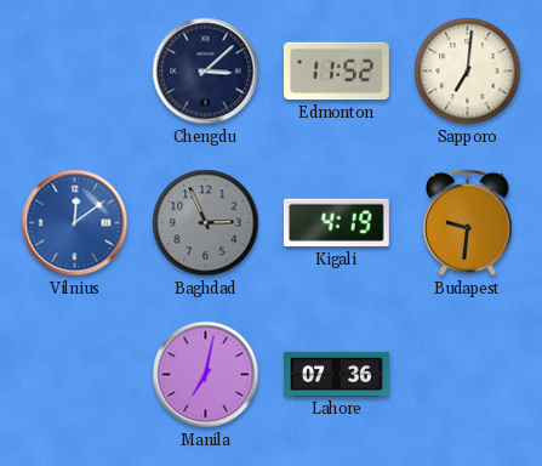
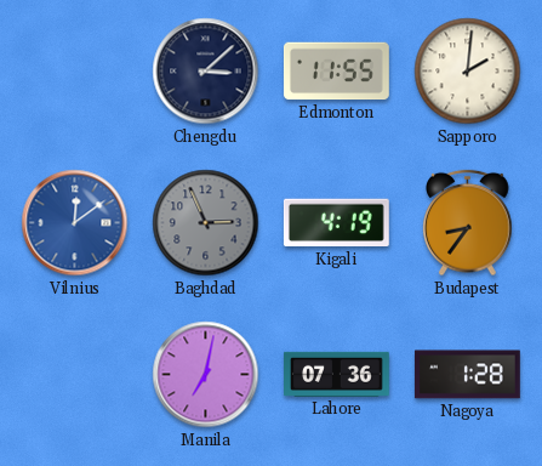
Edmonton: 11:52 -> 11:55
Sapporo: 7:01 -> 2:01
Budapest: 9:31 -> 8:36
Nagoya: none -> 1:28
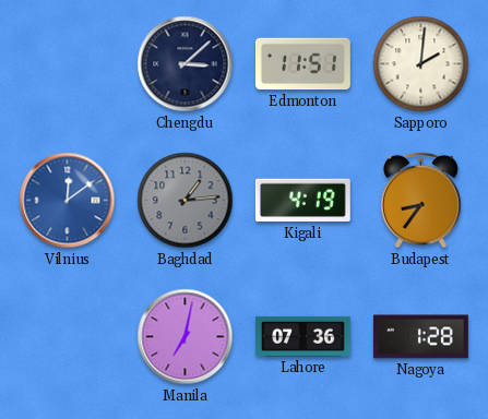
Edmonton: 11:55 -> 11:51
Baghdad: 2:56 -> 1:14
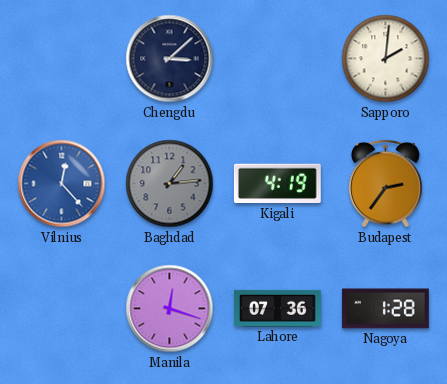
Edmonton: 11:51 -> none
Vilnius: 12:09 -> 12:23
Budapest: 8:36 -> 2:36
Manila: 7:02 -> 12:18
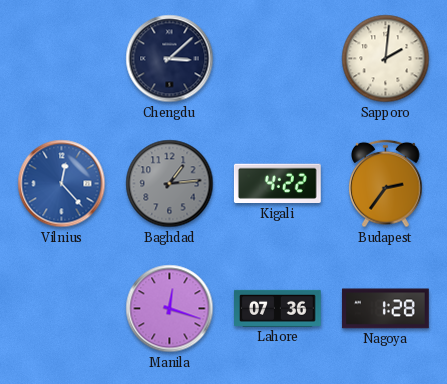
Kigali: 4:19 -> 4:22
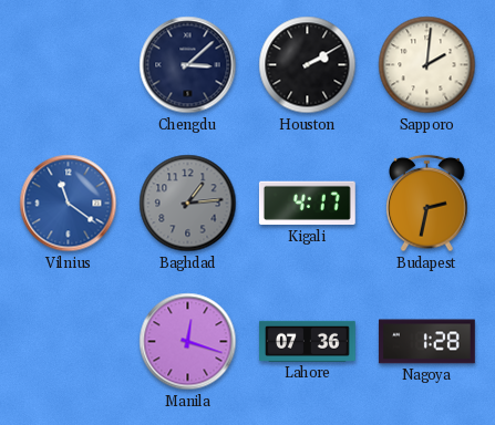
Houston: none -> 2:10
Vilnius: 12:23 -> 11:21
Kigali: 4:22 -> 4:17
Budapest: 2:36 -> 2:32
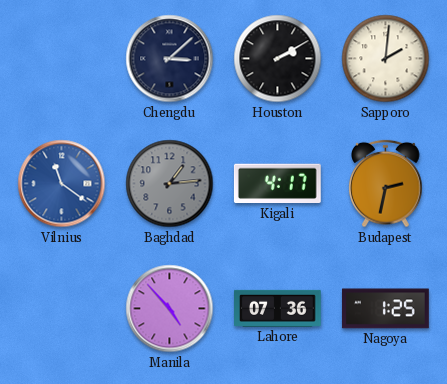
Manila: 12:18 -> 4:53
Nagoya: 1:28 -> 1:25
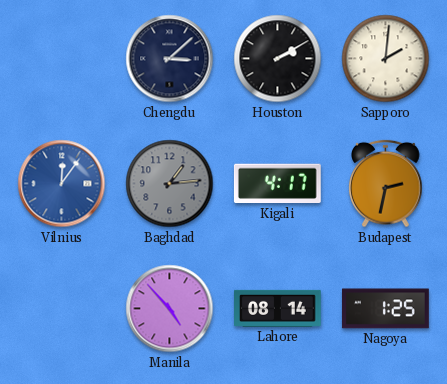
Vilnius: 11:21 -> 12:06
Lahore: 07:36 -> 08:14
